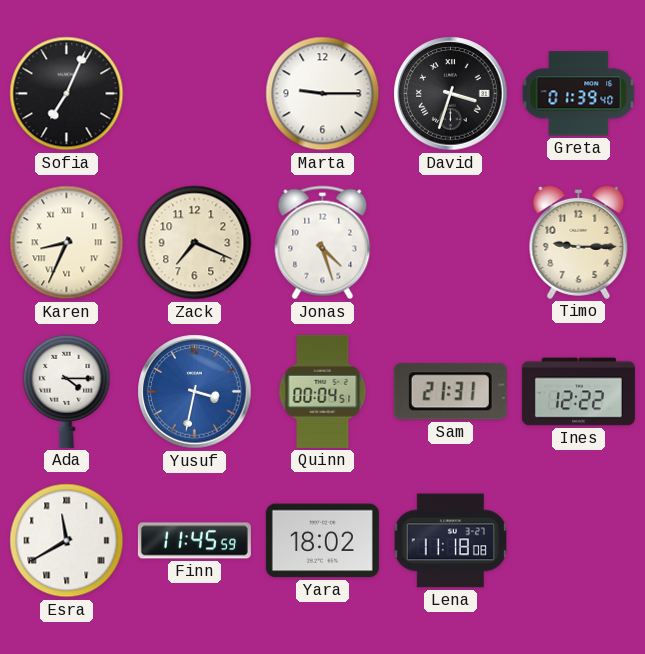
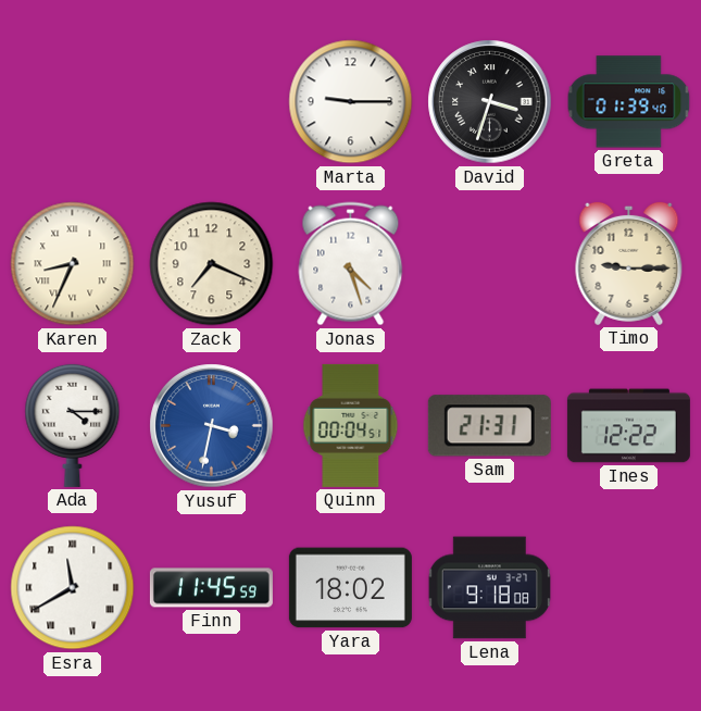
Sofia: 7:04 -> none
Lena: 11:18 -> 9:18
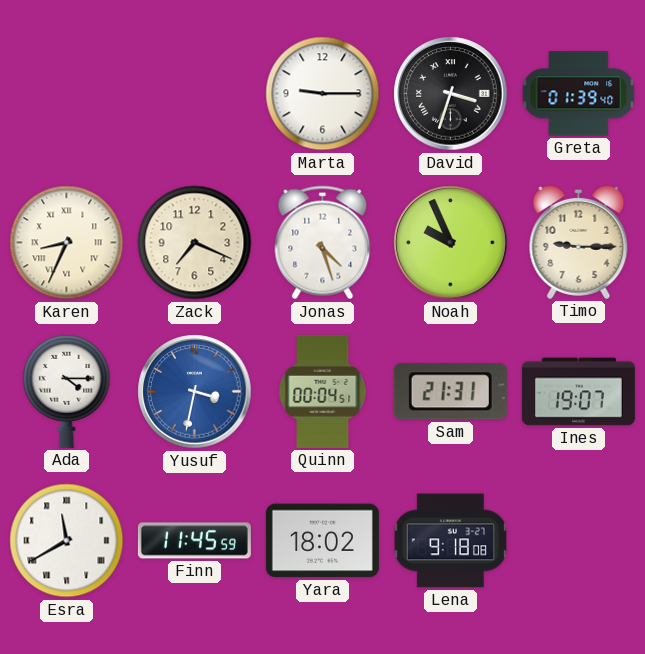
Noah: none -> 9:56
Ines: 12:22 -> 19:07
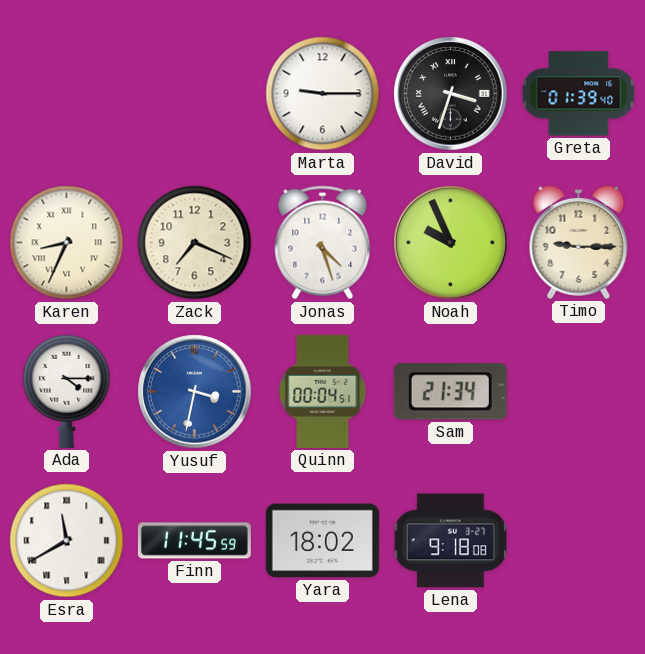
Sam: 21:31 -> 21:34
Ines: 19:07 -> none
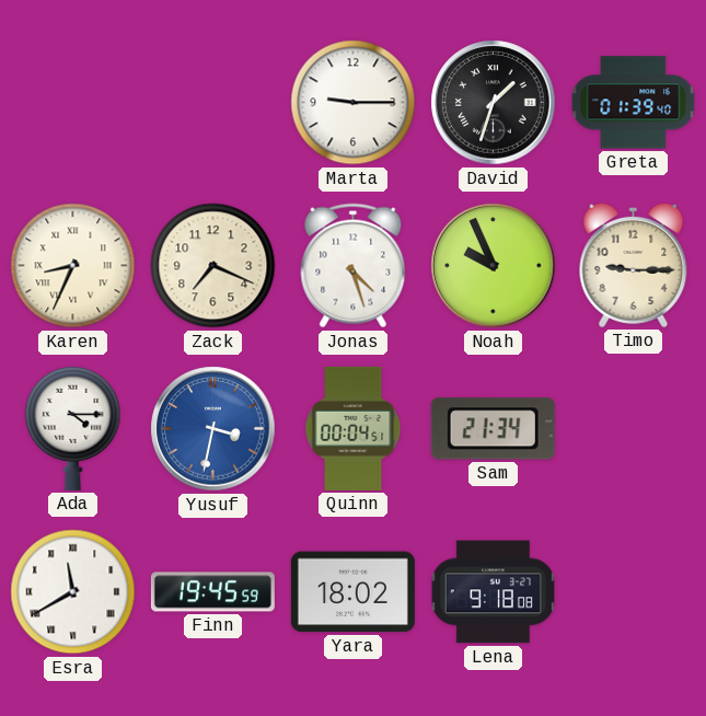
David: 3:33 -> 1:33
Finn: 11:45 -> 19:45
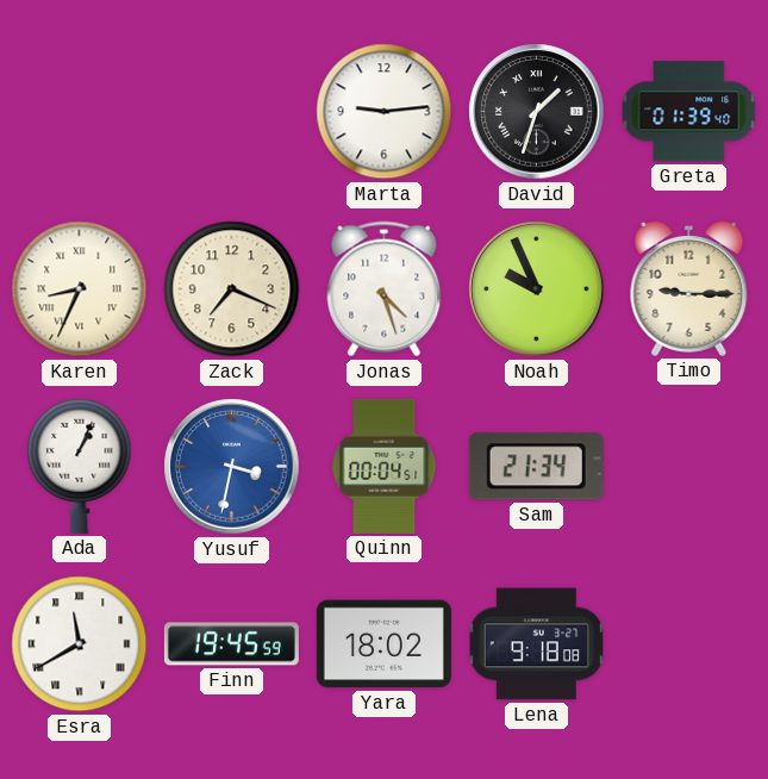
Marta: 9:15 -> 9:14
Ada: 4:15 -> 1:04
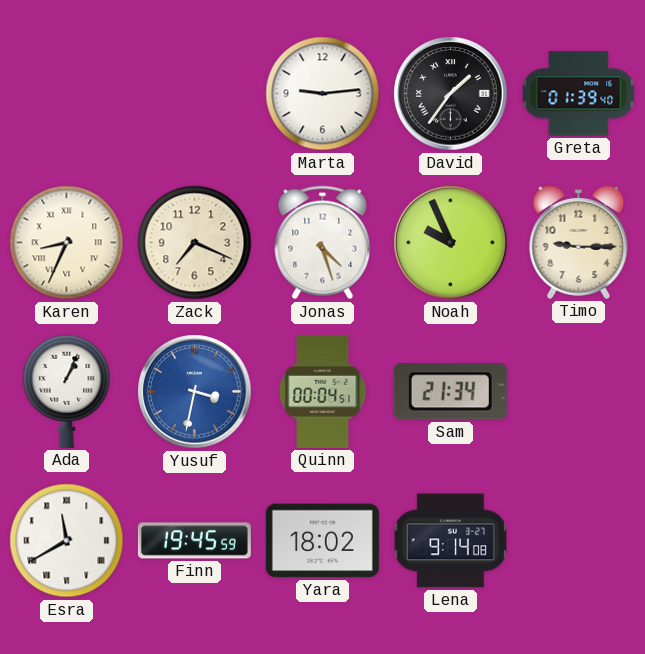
David: 1:33 -> 1:36
Lena: 9:18 -> 9:14
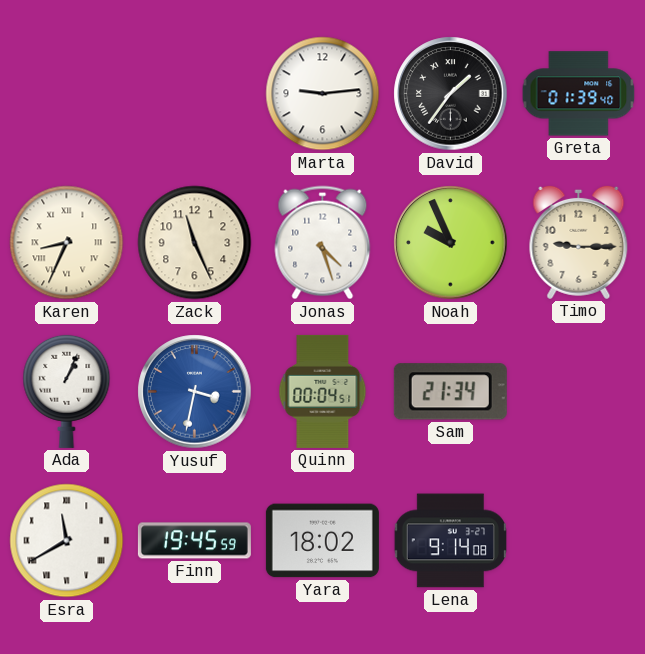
Zack: 7:19 -> 11:26
